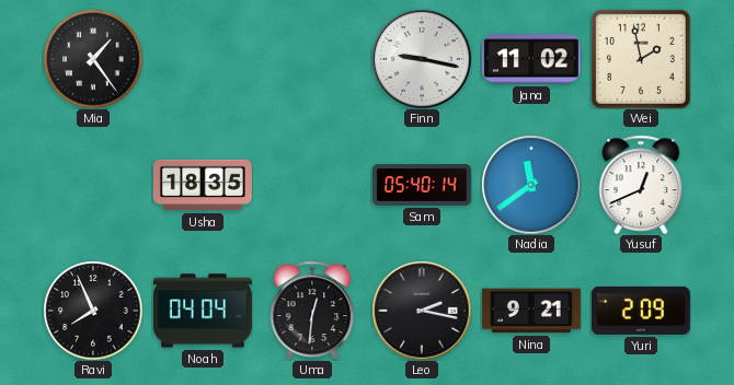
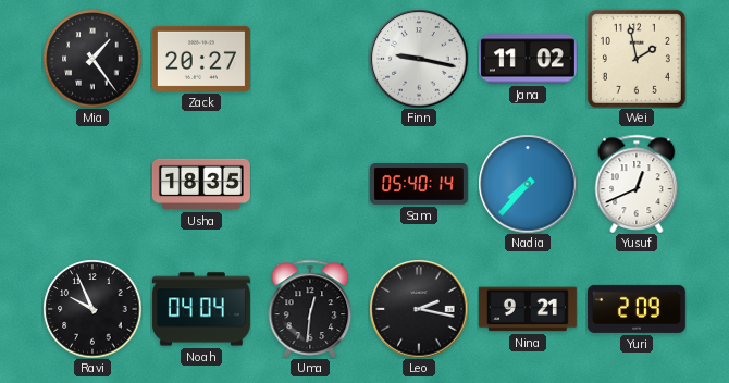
Zack: none -> 20:27
Nadia: 11:39 -> 7:37
Ravi: 7:56 -> 9:56
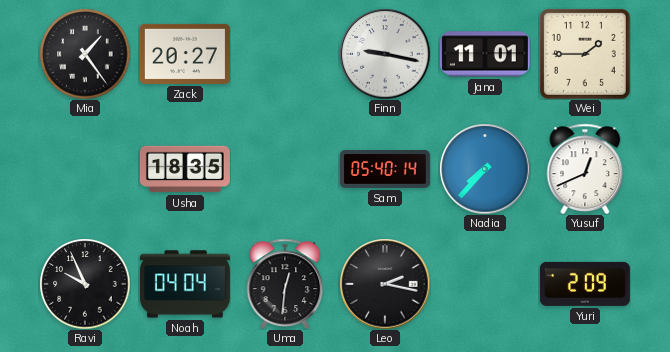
Jana: 11:02 -> 11:01
Wei: 1:58 -> 1:45
Nina: 9:21 -> none
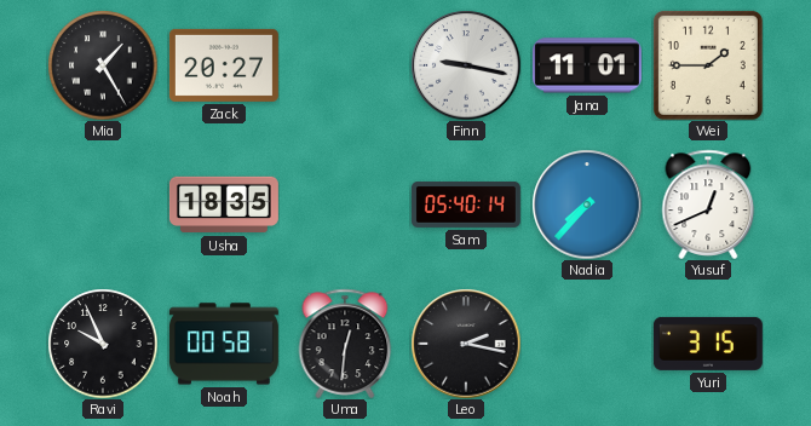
Mia: 1:24 -> 1:25
Noah: 04:04 -> 00:58
Yuri: 2:09 -> 3:15
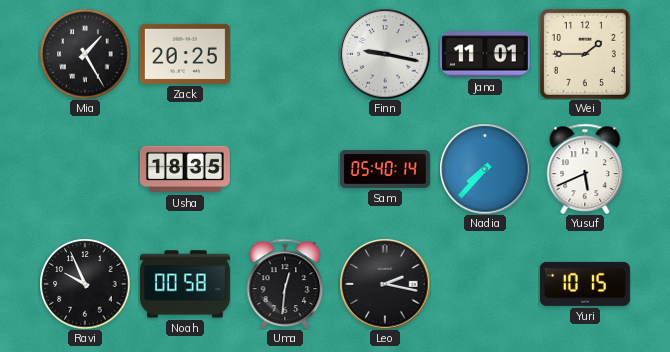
Zack: 20:27 -> 20:25
Yusuf: 12:41 -> 5:41
Yuri: 3:15 -> 10:15
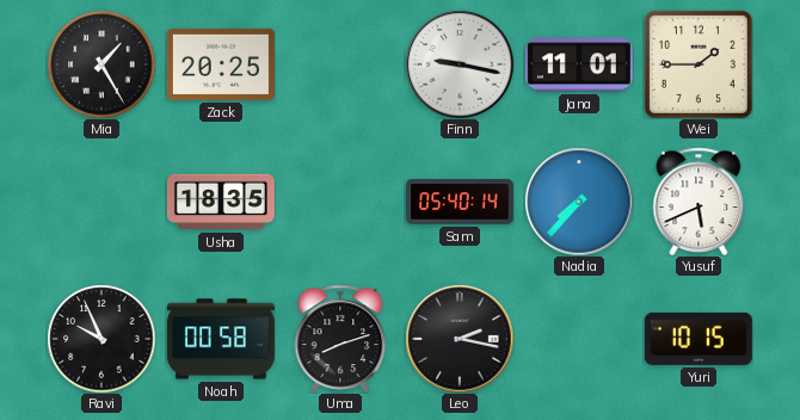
Uma: 12:31 -> 8:12
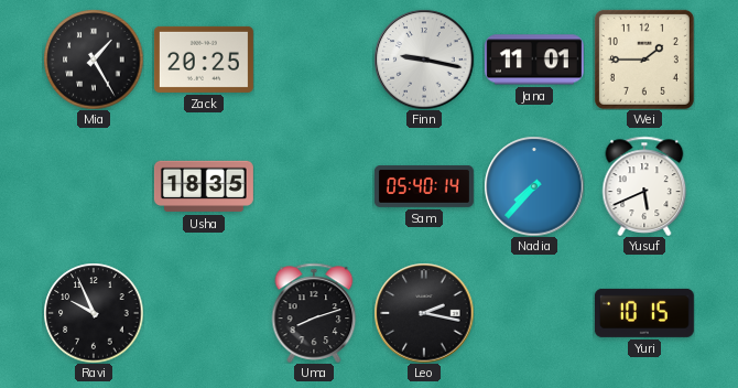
Noah: 00:58 -> none
